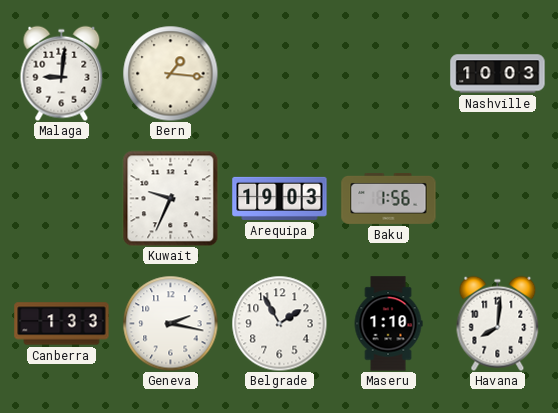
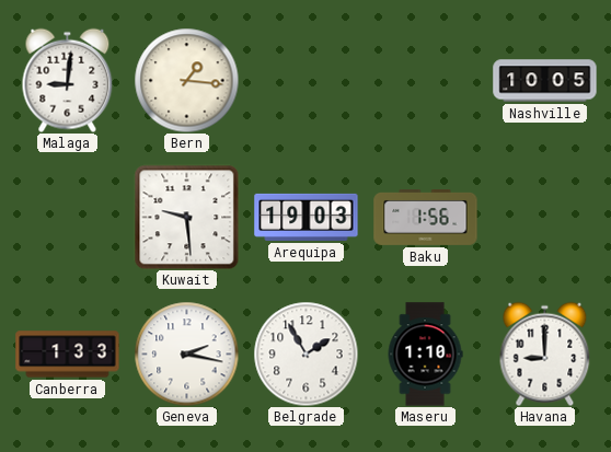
Nashville: 10:03 -> 10:05
Kuwait: 9:34 -> 9:29
Havana: 8:01 -> 9:00
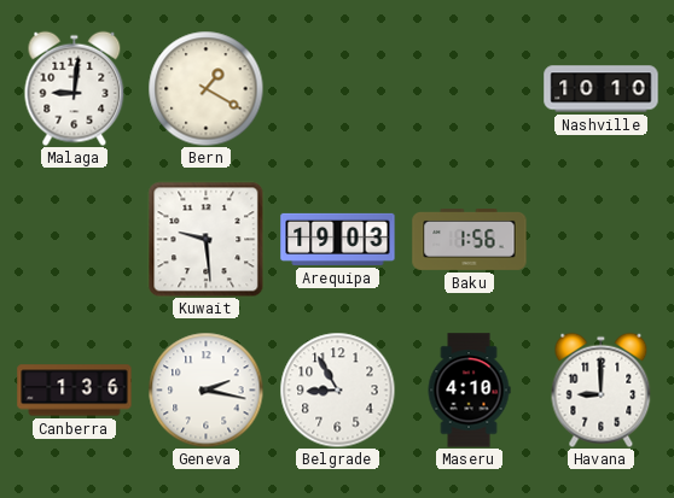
Bern: 1:16 -> 1:20
Nashville: 10:05 -> 10:10
Canberra: 1:33 -> 1:36
Belgrade: 1:55 -> 8:55
Maseru: 1:10 -> 4:10
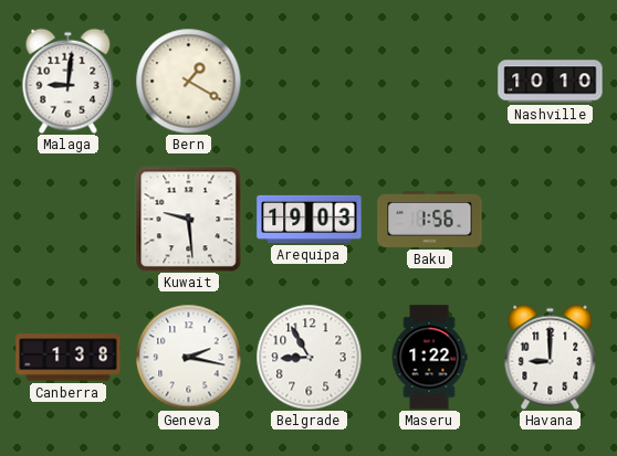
Canberra: 1:36 -> 1:38
Maseru: 4:10 -> 1:22
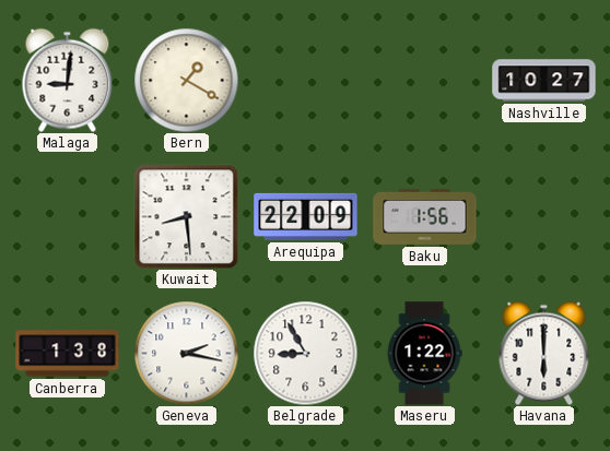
Nashville: 10:10 -> 10:27
Kuwait: 9:29 -> 8:29
Arequipa: 19:03 -> 22:09
Havana: 9:00 -> 6:00
